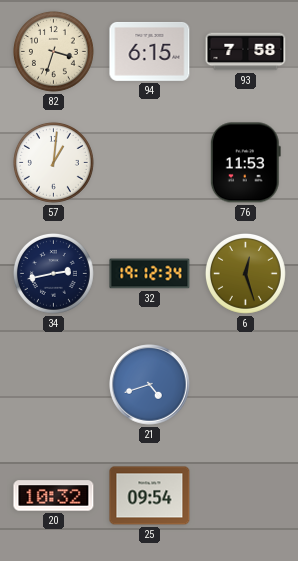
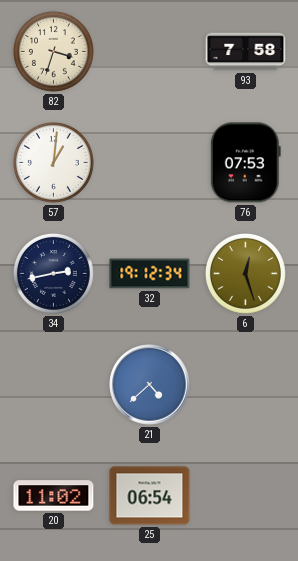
94: 6:15 -> none
76: 11:53 -> 07:53
21: 4:42 -> 4:38
20: 10:32 -> 11:02
25: 09:54 -> 06:54
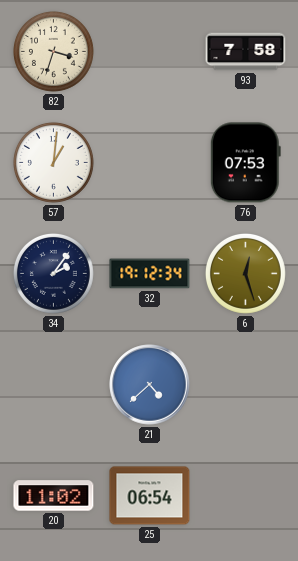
34: 2:43 -> 2:06
